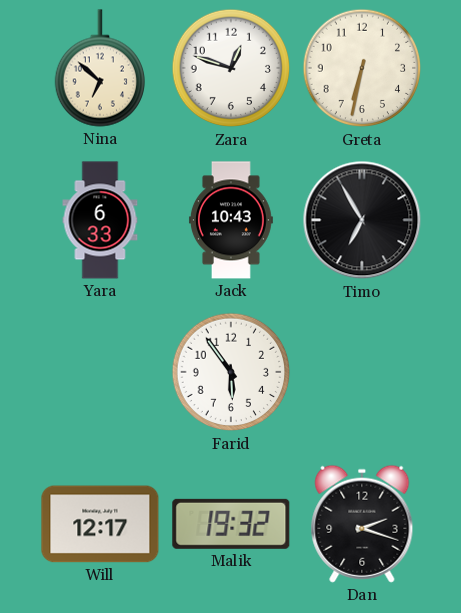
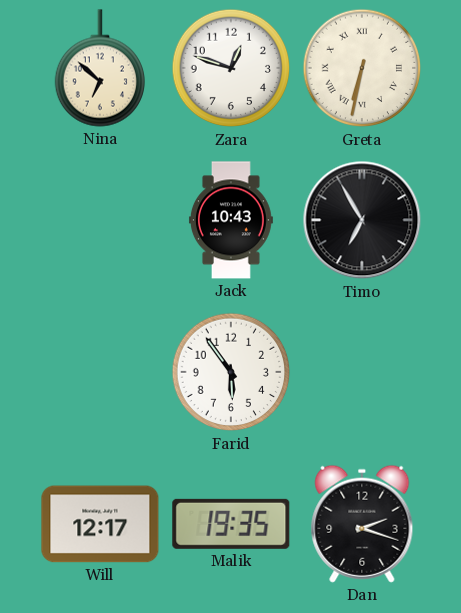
Greta numerals: Arabic -> Roman
Yara: 6:33 -> none
Malik: 19:32 -> 19:35
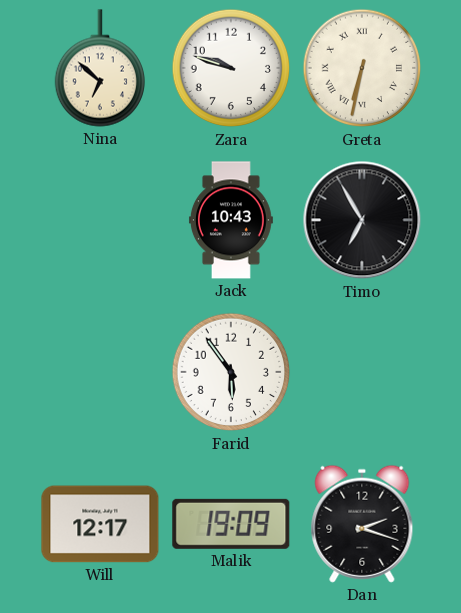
Zara: 12:48 -> 9:48
Malik: 19:35 -> 19:09
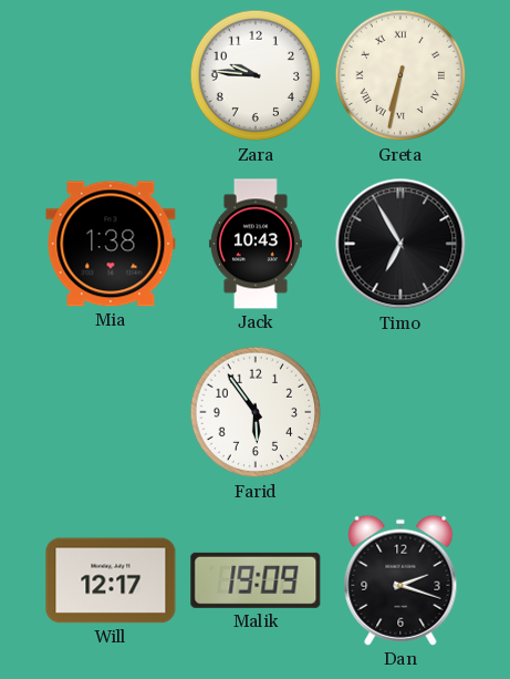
Nina: 6:52 -> none
Zara: 9:48 -> 9:46
Mia: none -> 1:38
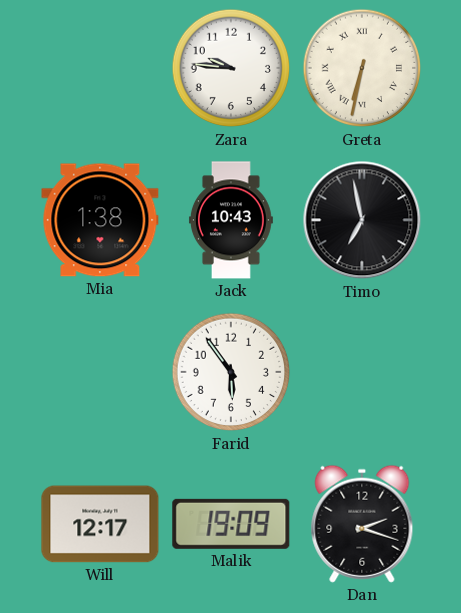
Timo: 6:55 -> 6:58
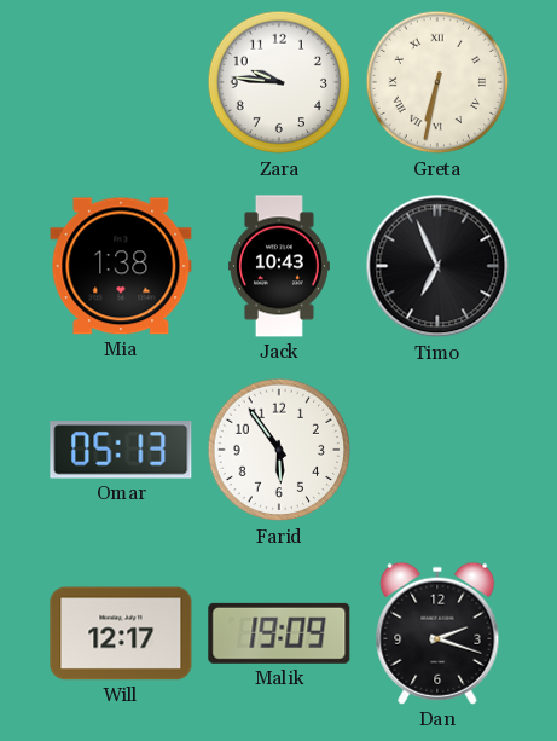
Timo: 6:58 -> 6:56
Omar: none -> 05:13
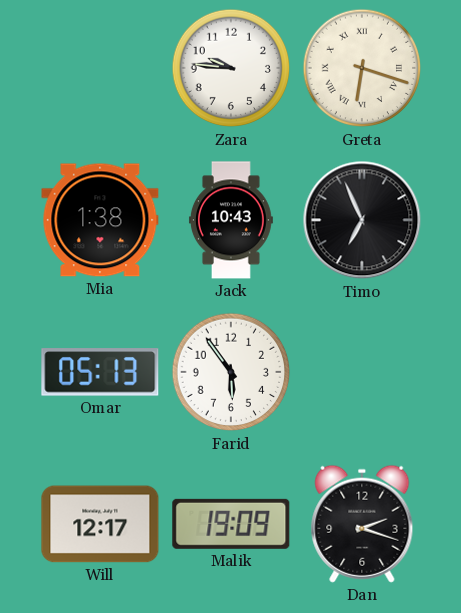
Greta: 6:32 -> 6:18
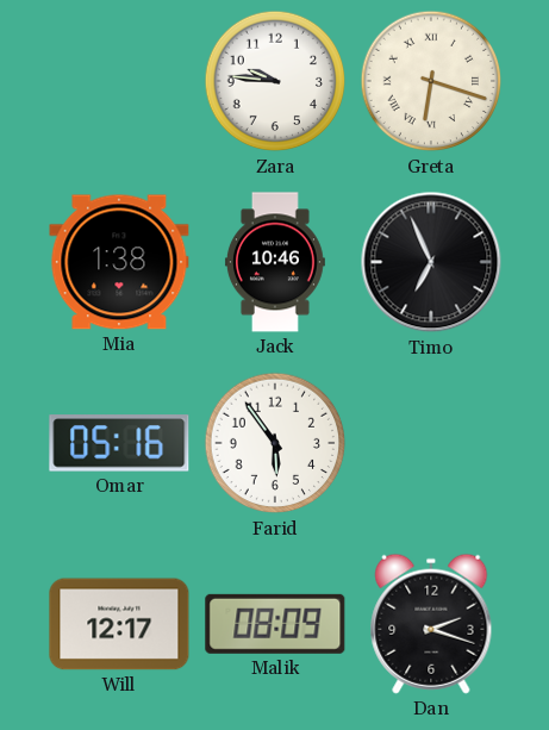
Jack: 10:43 -> 10:46
Omar: 05:13 -> 05:16
Malik: 19:09 -> 08:09
